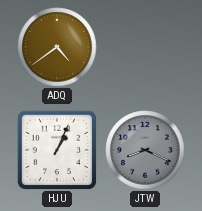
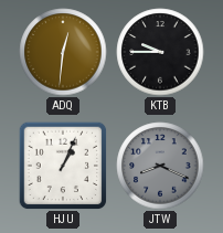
ADQ: 4:39 -> 12:31
KTB: none -> 9:45
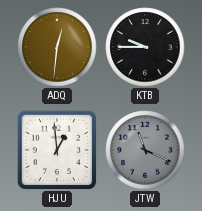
HJU: 1:04 -> 12:59
JTW: 8:19 -> 11:19
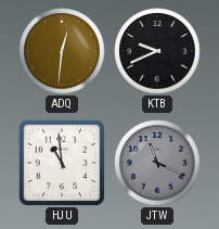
KTB: 9:45 -> 9:41
HJU: 12:59 -> 10:59
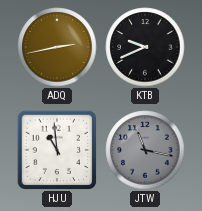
ADQ: 12:31 -> 2:43
JTW: 11:19 -> 11:17
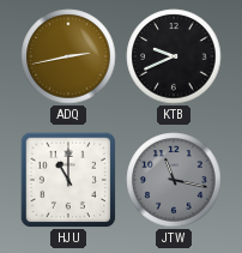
HJU: 10:59 -> 11:00
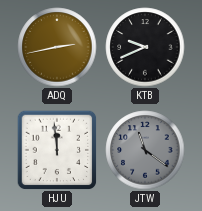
HJU: 11:00 -> 11:59
JTW: 11:17 -> 11:21
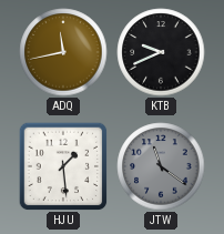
ADQ: 2:43 -> 11:43
HJU: 11:59 -> 1:29
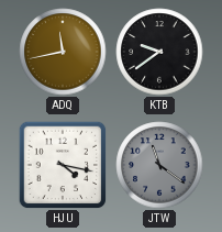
KTB: 9:41 -> 9:39
HJU: 1:29 -> 4:17
